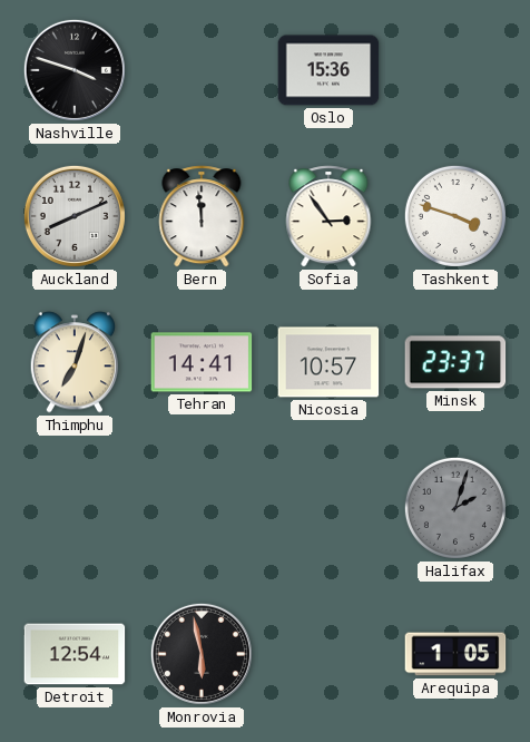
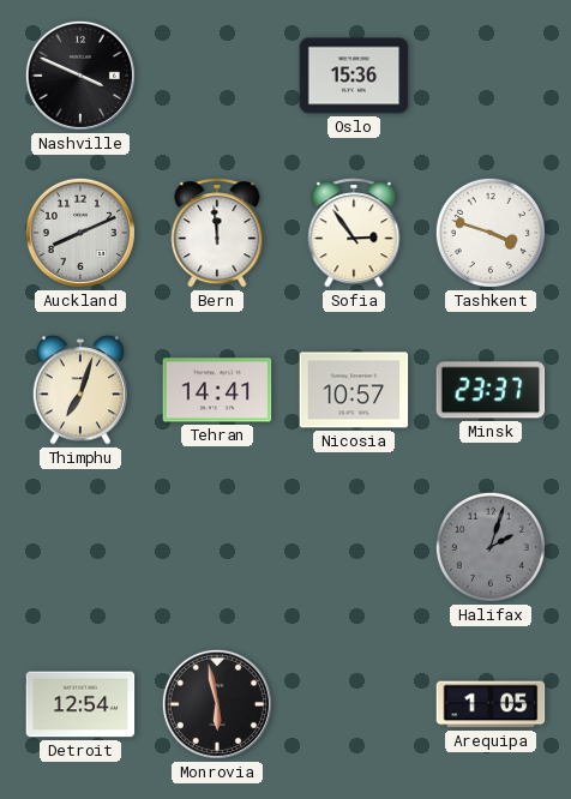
Nashville: 3:48 -> 3:49
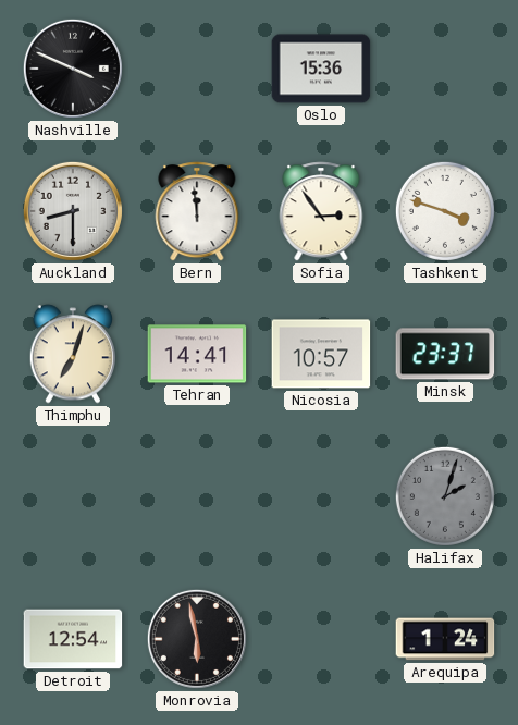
Auckland: 8:11 -> 8:30
Arequipa: 1:05 -> 1:24
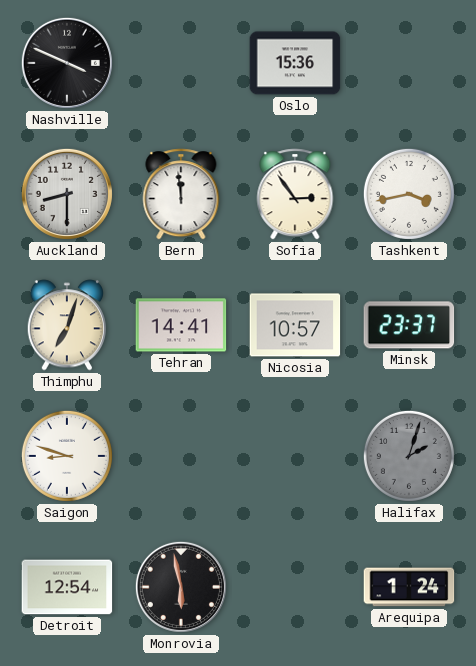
Tashkent: 3:48 -> 3:43
Saigon: none -> 8:48
